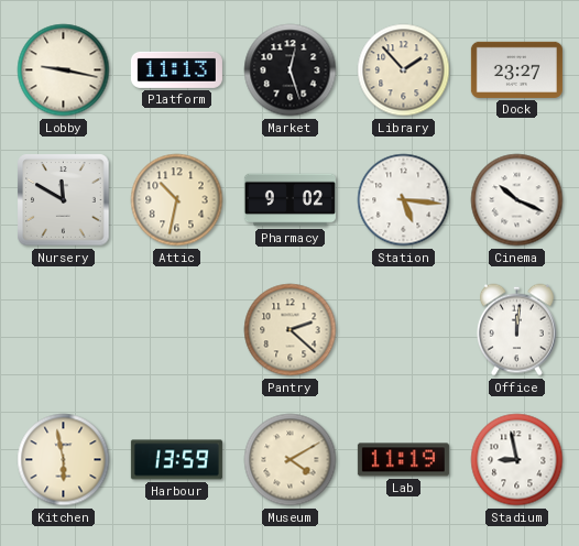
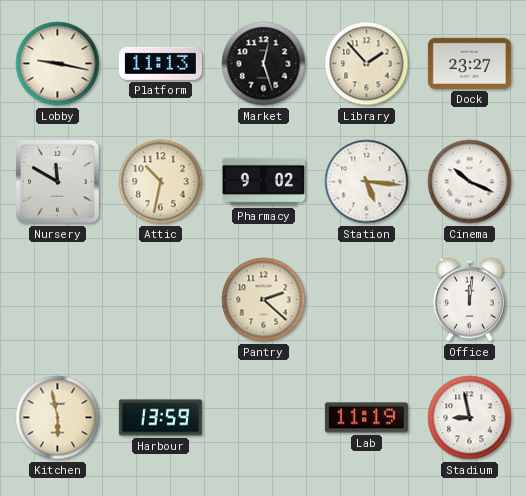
Museum: 4:10 -> none
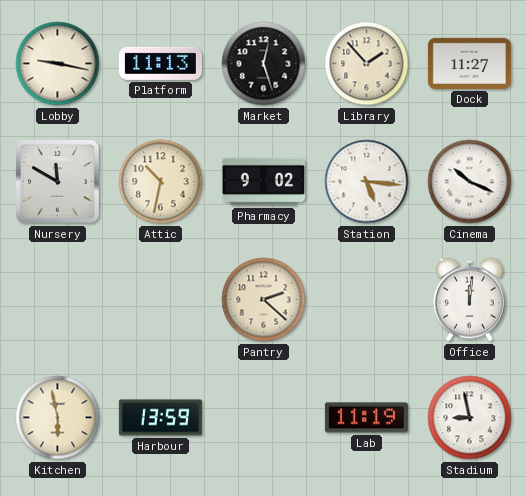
Dock: 23:27 -> 11:27
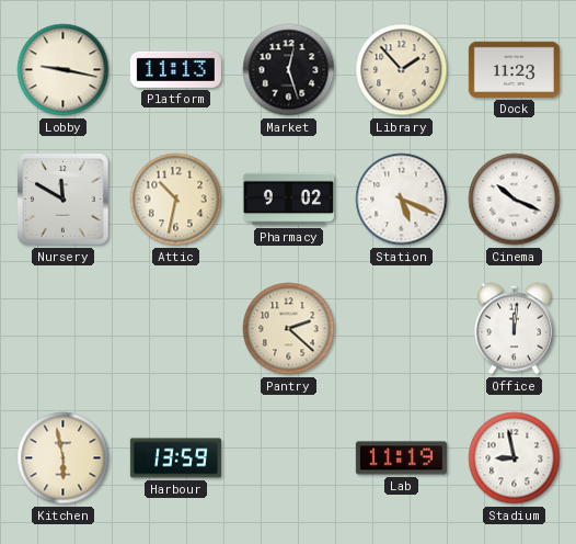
Dock: 11:27 -> 11:23
Station: 5:16 -> 5:19
